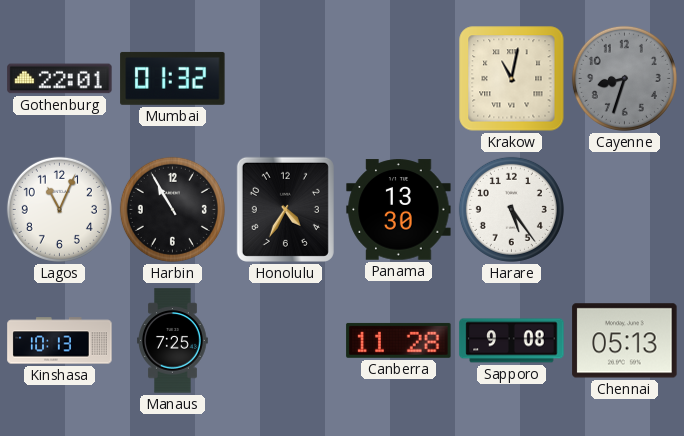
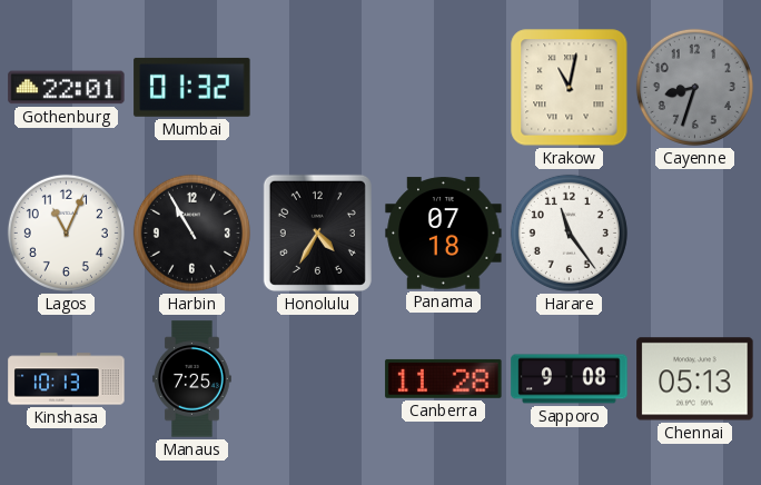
Panama: 13:30 -> 07:18
Harare: 5:24 -> 11:24
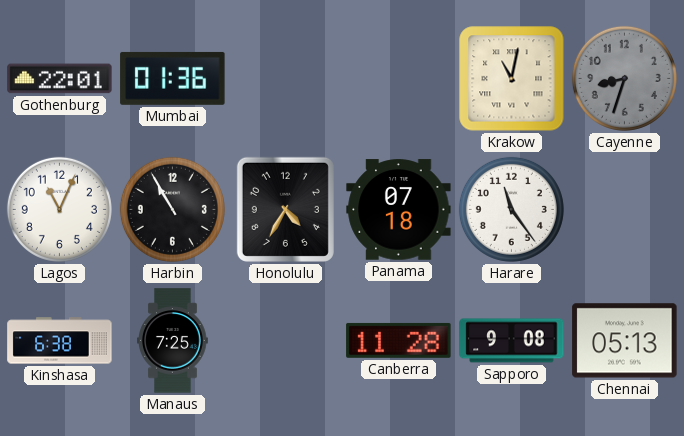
Mumbai: 01:32 -> 01:36
Kinshasa: 10:13 -> 6:38
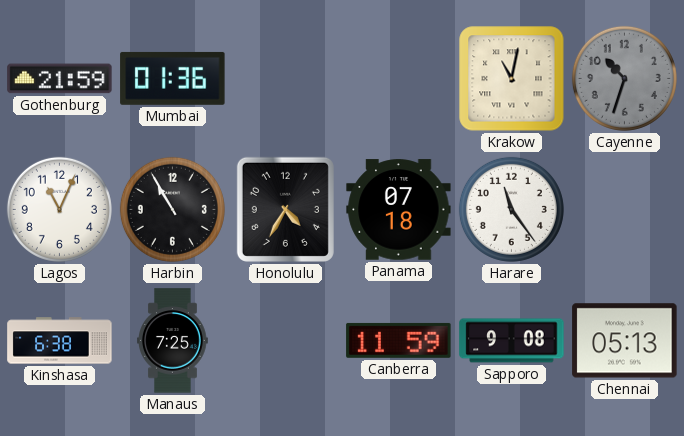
Gothenburg: 22:01 -> 21:59
Cayenne: 8:33 -> 10:33
Canberra: 11:28 -> 11:59
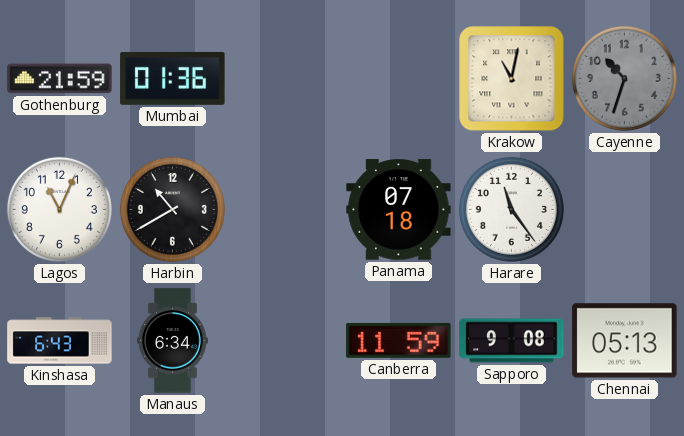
Harbin: 10:55 -> 10:40
Honolulu: 4:35 -> none
Kinshasa: 6:38 -> 6:43
Manaus: 7:25 -> 6:34
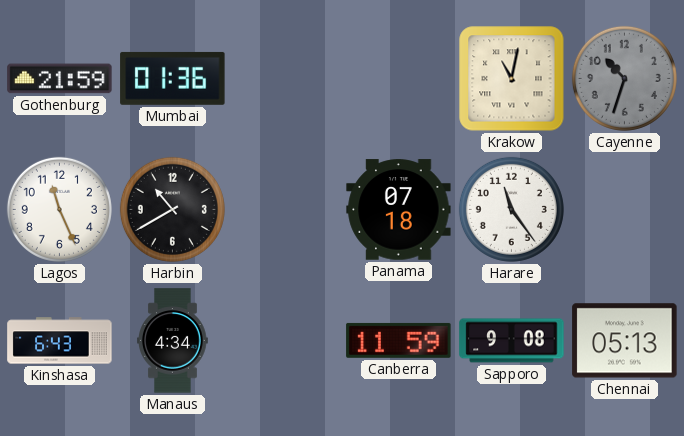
Lagos: 11:04 -> 11:26
Manaus: 6:34 -> 4:34
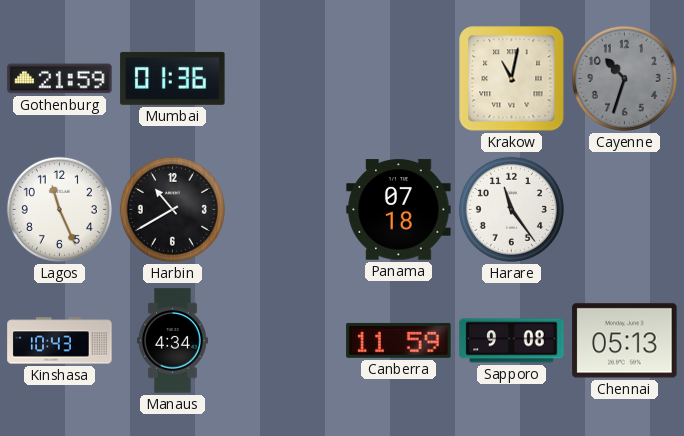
Kinshasa: 6:43 -> 10:43
